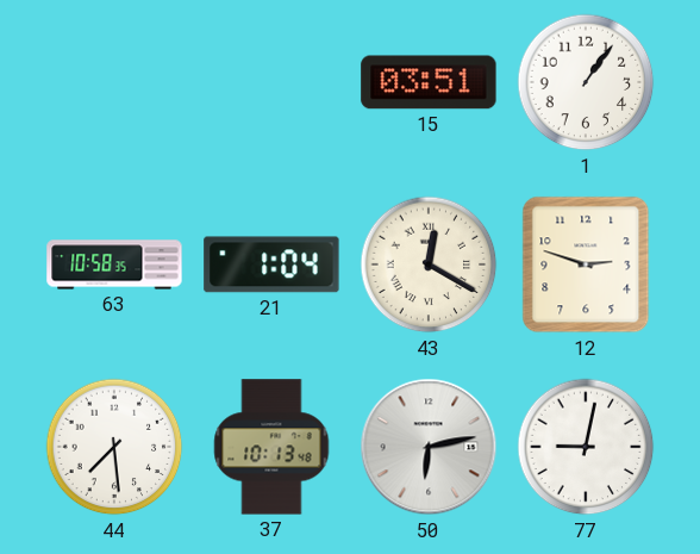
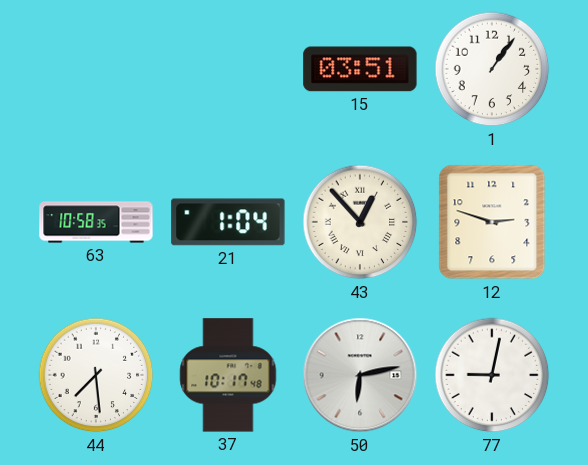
43: 12:20 -> 12:53
37: 10:13 -> 10:17
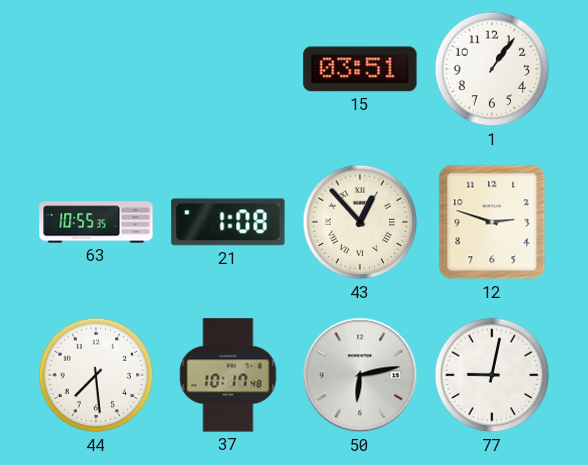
63: 10:58 -> 10:55
21: 1:04 -> 1:08
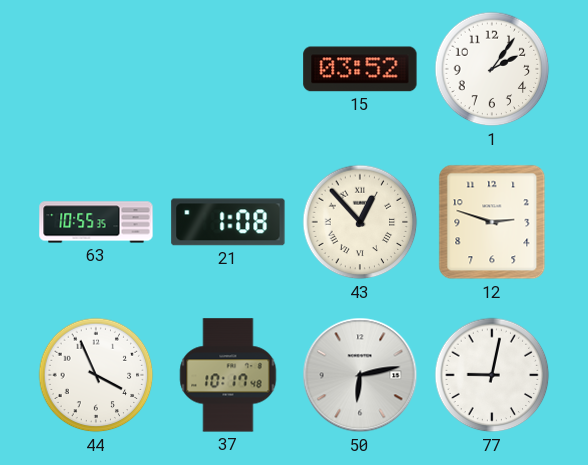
15: 03:51 -> 03:52
1: 1:06 -> 2:06
44: 7:29 -> 3:56
